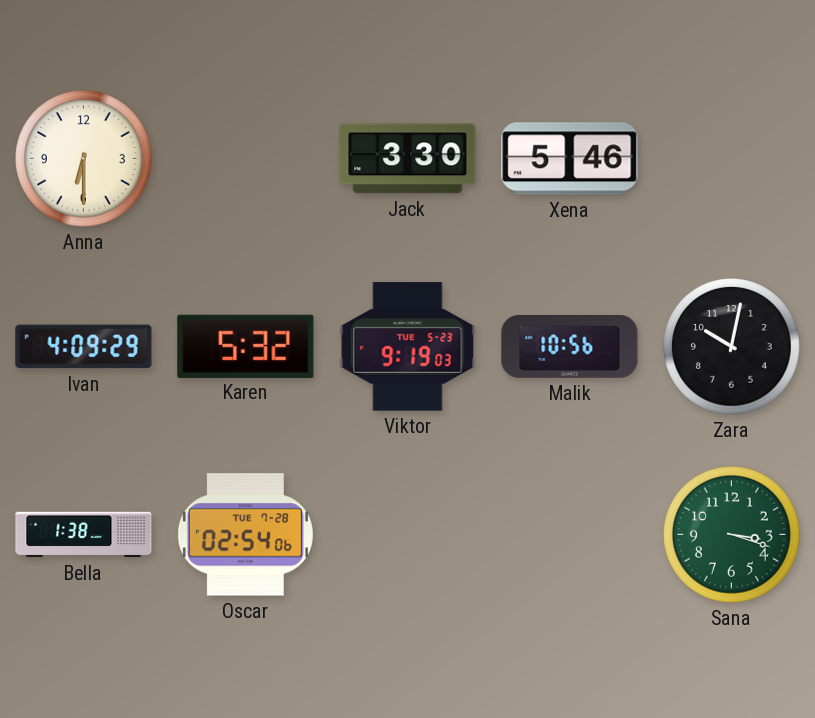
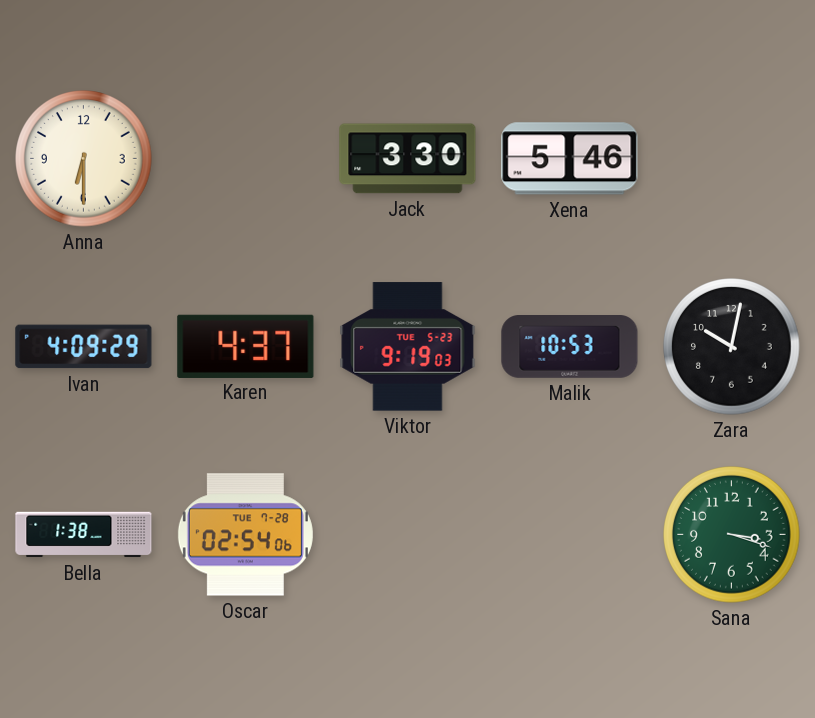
Karen: 5:32 -> 4:37
Malik: 10:56 -> 10:53
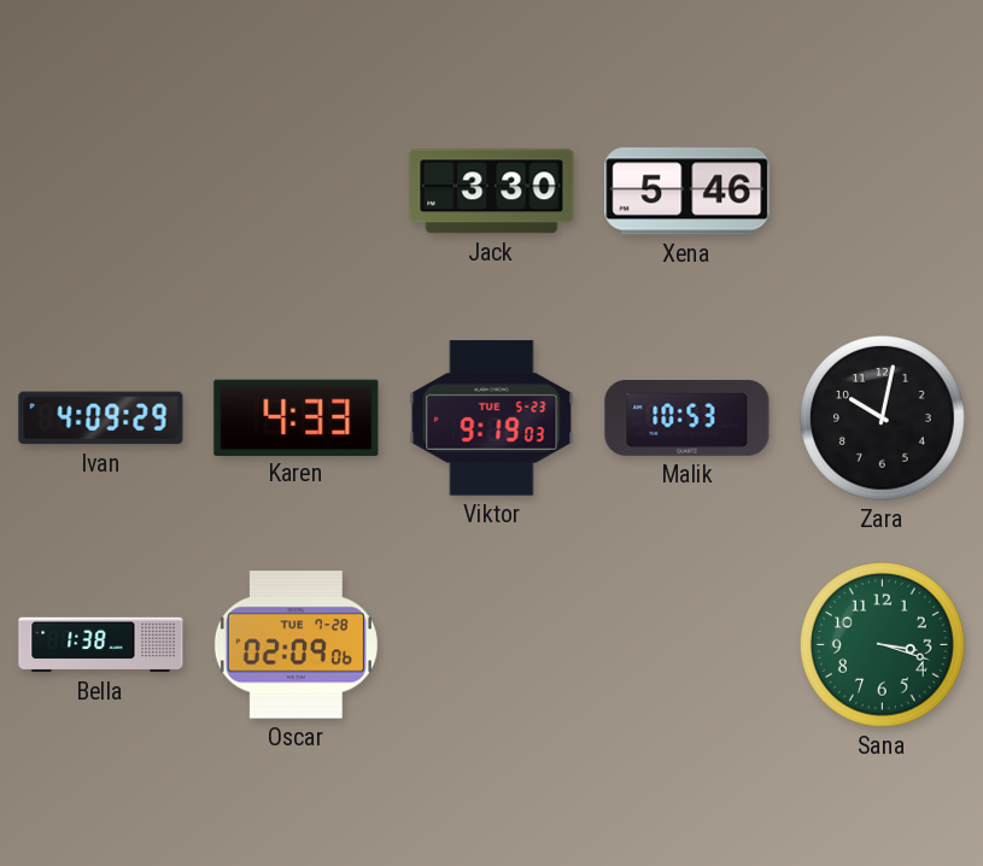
Anna: 6:30 -> none
Karen: 4:37 -> 4:33
Oscar: 02:54 -> 02:09
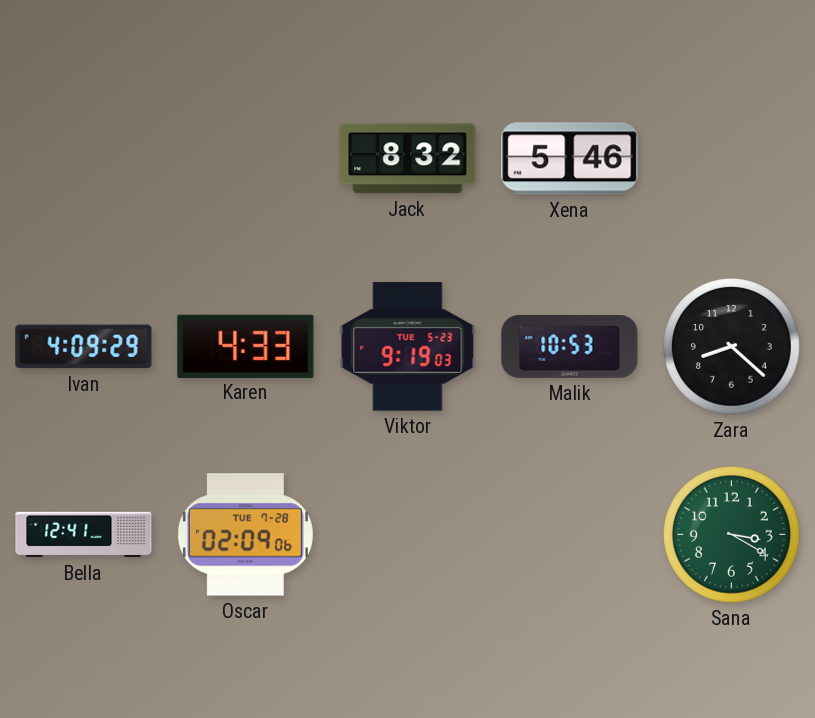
Jack: 3:30 -> 8:32
Zara: 10:02 -> 8:22
Bella: 1:38 -> 12:41
Sana: 3:18 -> 3:20
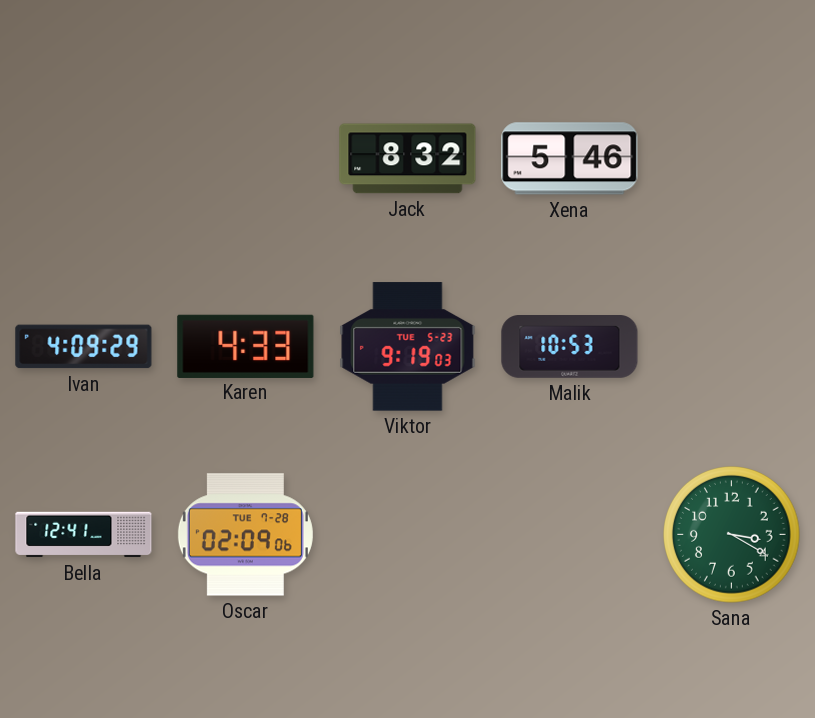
Zara: 8:22 -> none
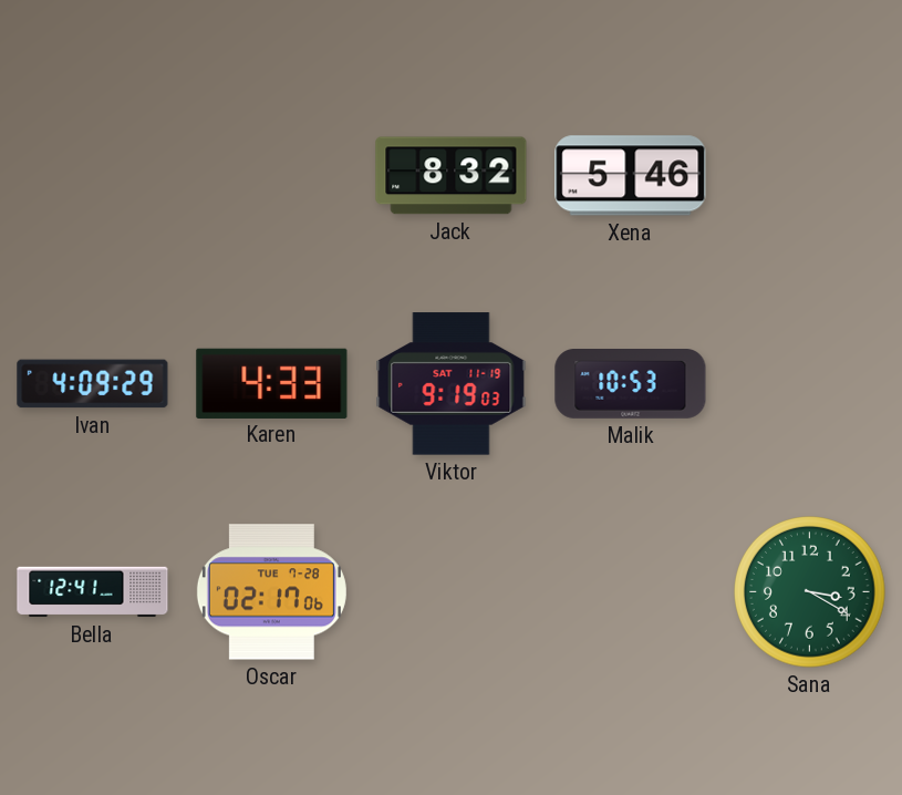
Viktor date: TUE 5-23 -> SAT 11-19
Oscar: 02:09 -> 02:17
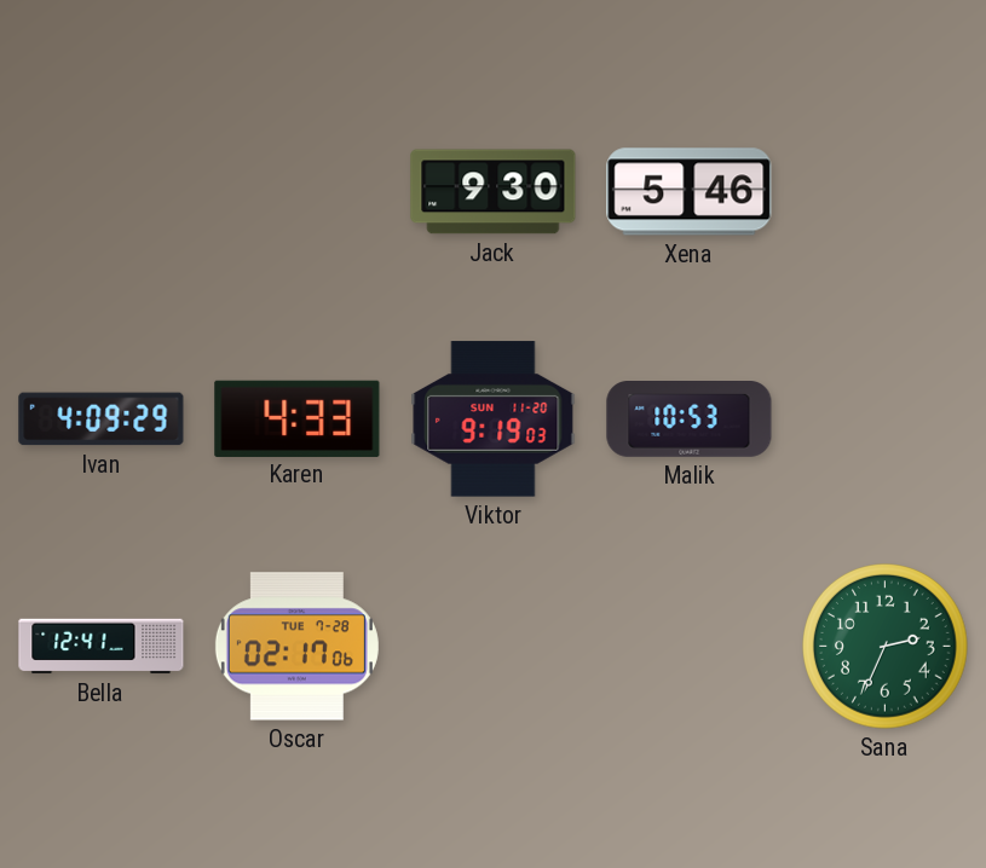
Jack: 8:32 -> 9:30
Viktor date: SAT 11-19 -> SUN 11-20
Sana: 3:20 -> 2:34
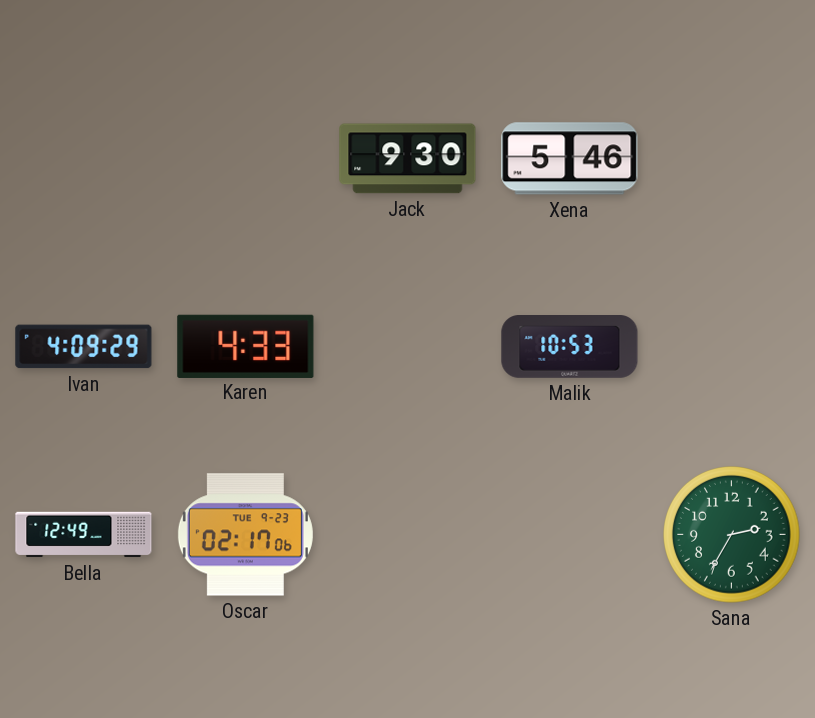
Viktor: 9:19 -> none
Bella: 12:41 -> 12:49
Oscar date: TUE 7-28 -> TUE 9-23
Sana: 2:34 -> 2:35
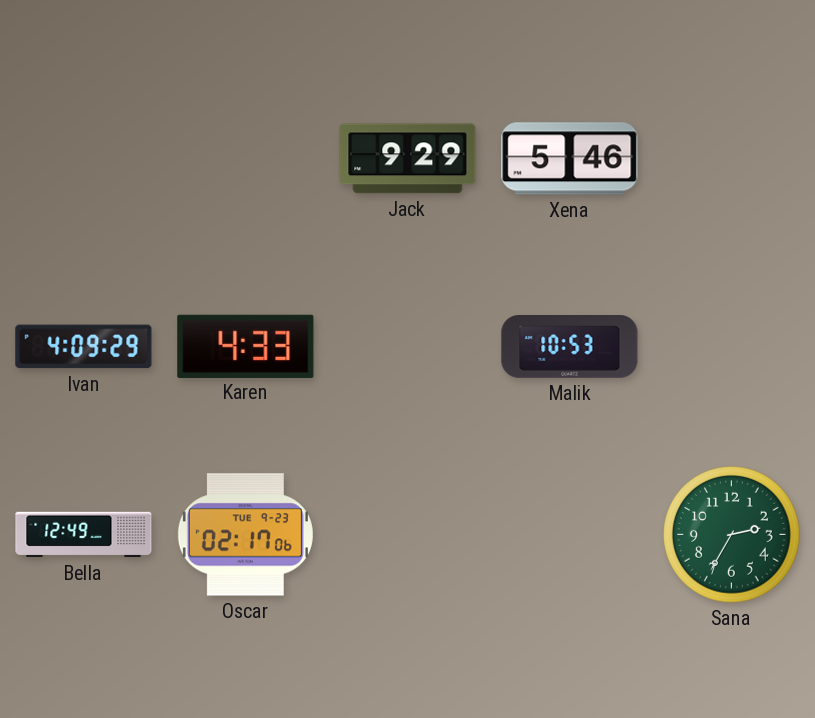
Jack: 9:30 -> 9:29
